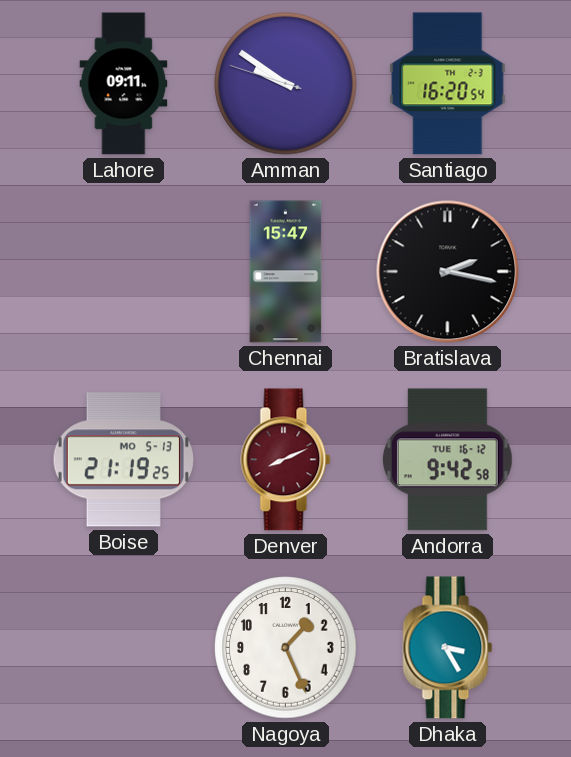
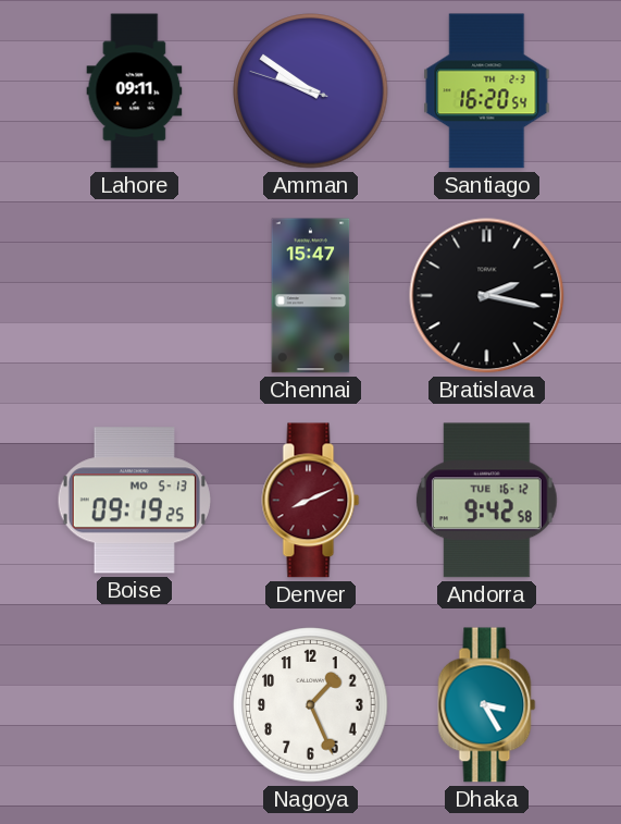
Boise: 21:19 -> 09:19
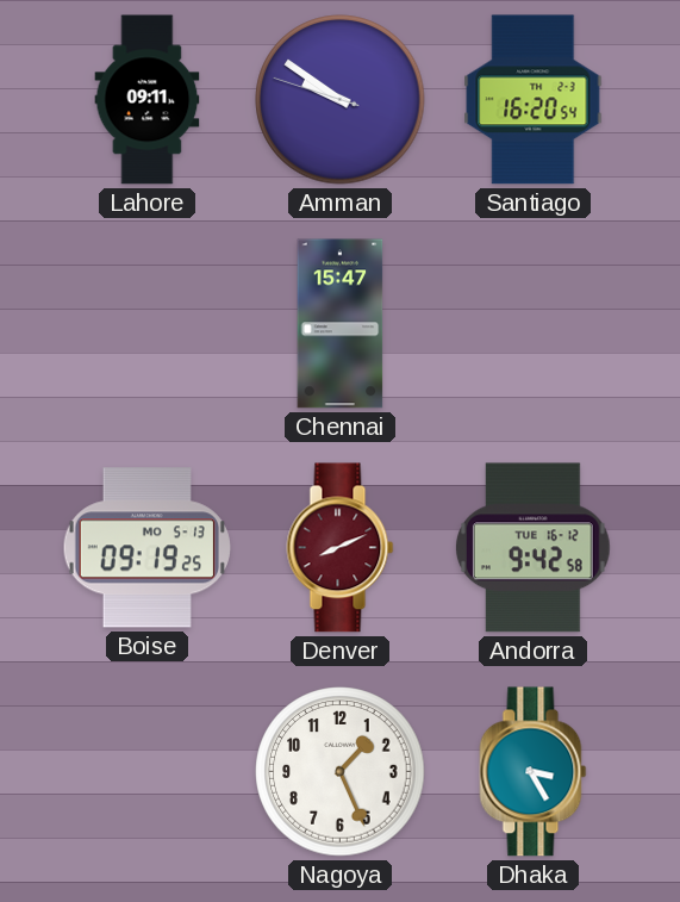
Bratislava: 2:17 -> none
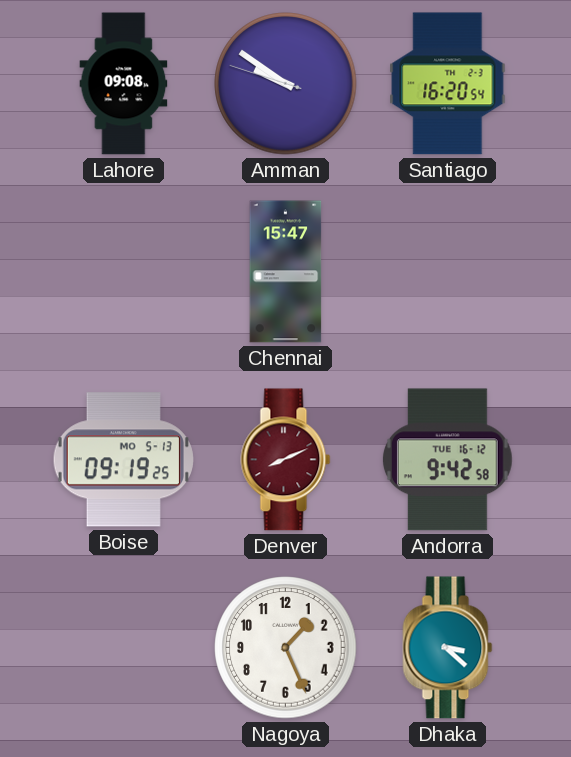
Lahore: 09:11 -> 09:08
Dhaka: 3:25 -> 3:22
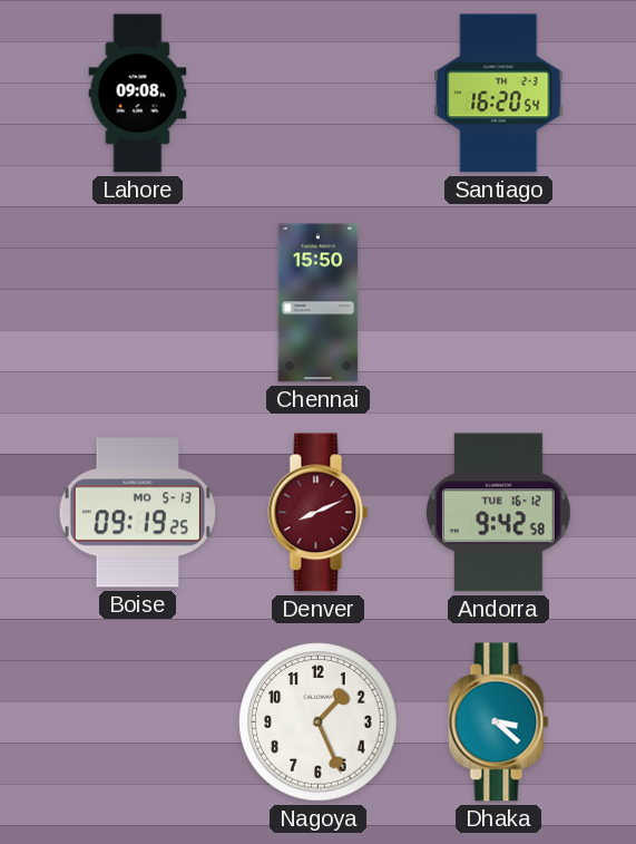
Amman: 9:50 -> none
Chennai: 15:47 -> 15:50
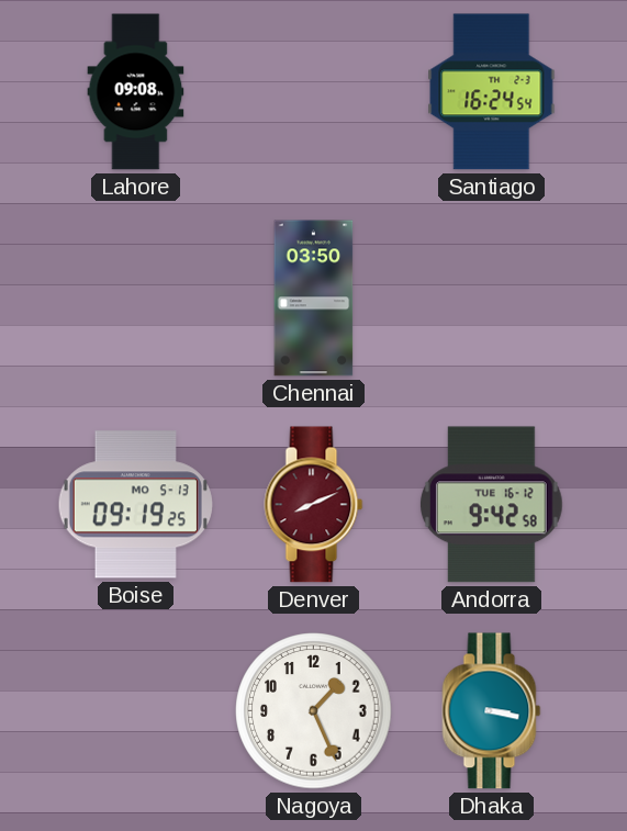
Santiago: 16:20 -> 16:24
Chennai: 15:50 -> 03:50
Dhaka: 3:22 -> 3:17
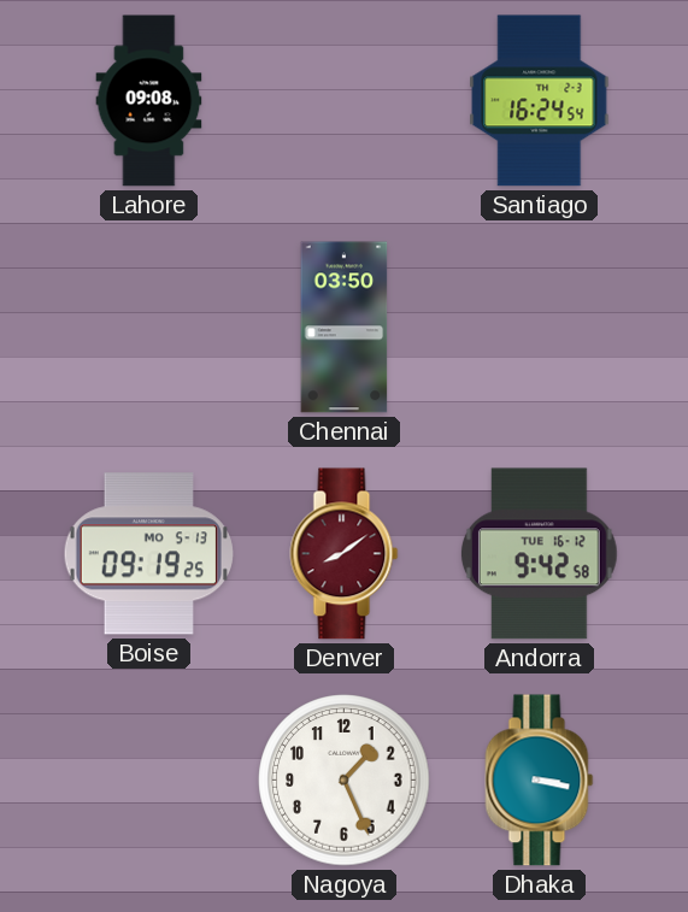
Denver: 8:11 -> 8:09
